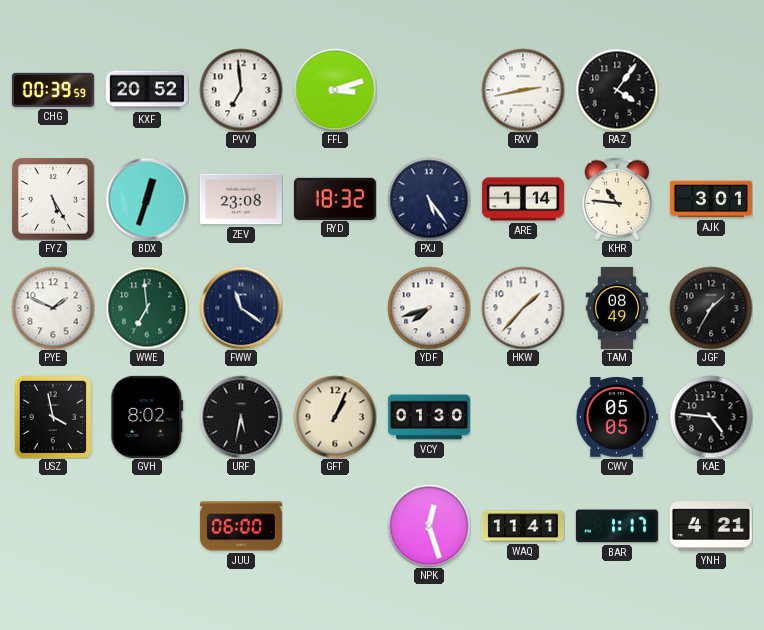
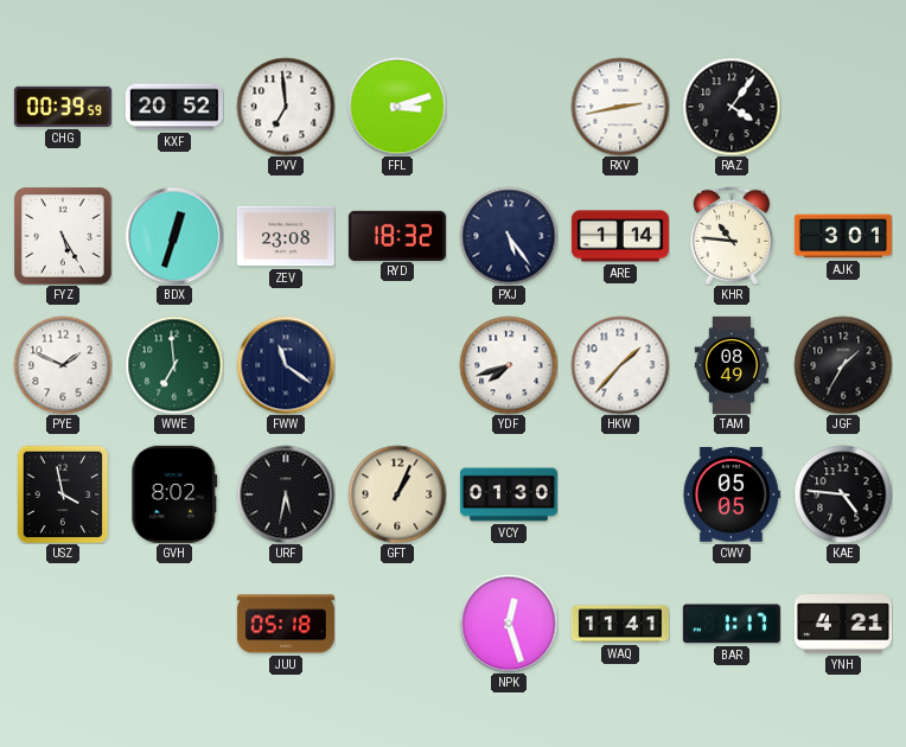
JUU: 06:00 -> 05:18
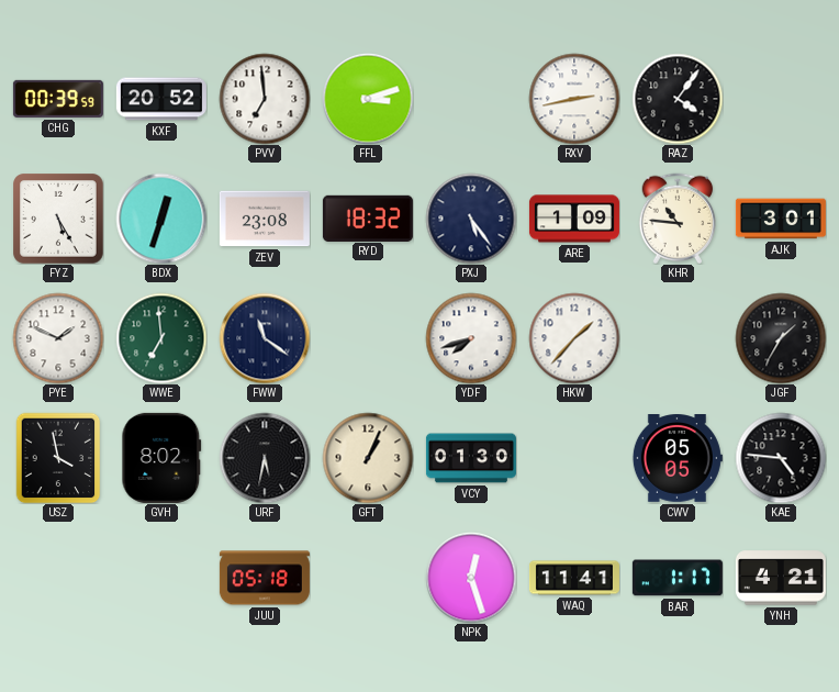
ARE: 1:14 -> 1:09
TAM: 08:49 -> none
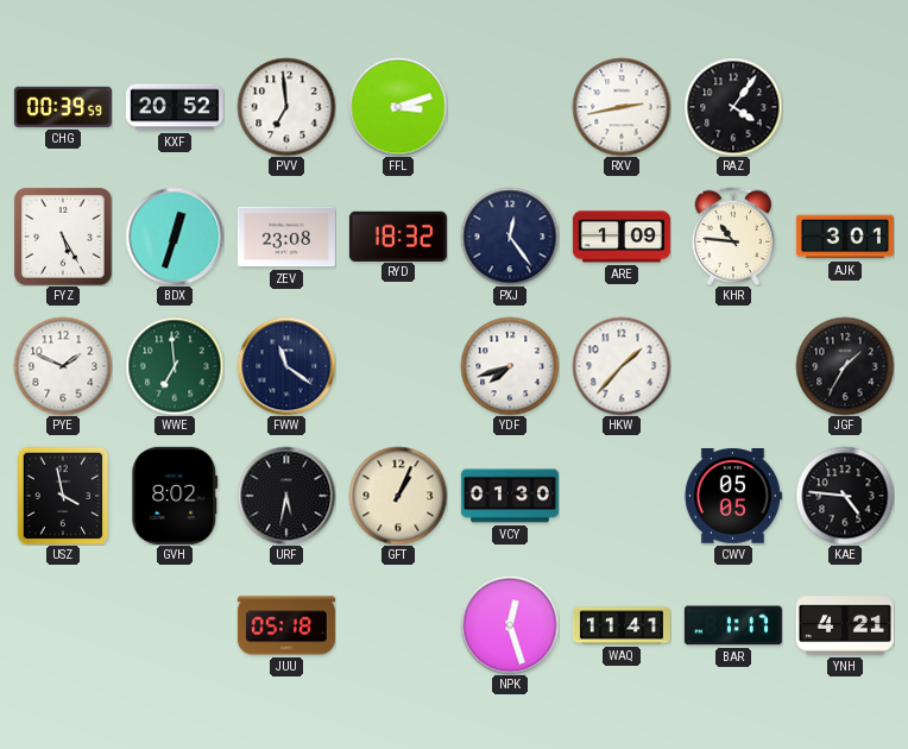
PXJ: 5:24 -> 12:24
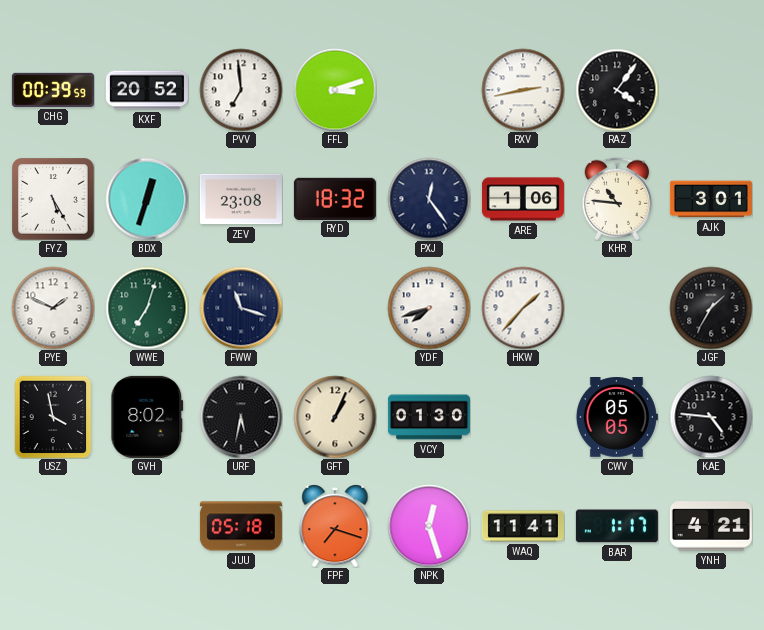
ARE: 1:09 -> 1:06
WWE: 6:59 -> 7:03
FWW: 11:21 -> 11:18
FPF: none -> 7:18
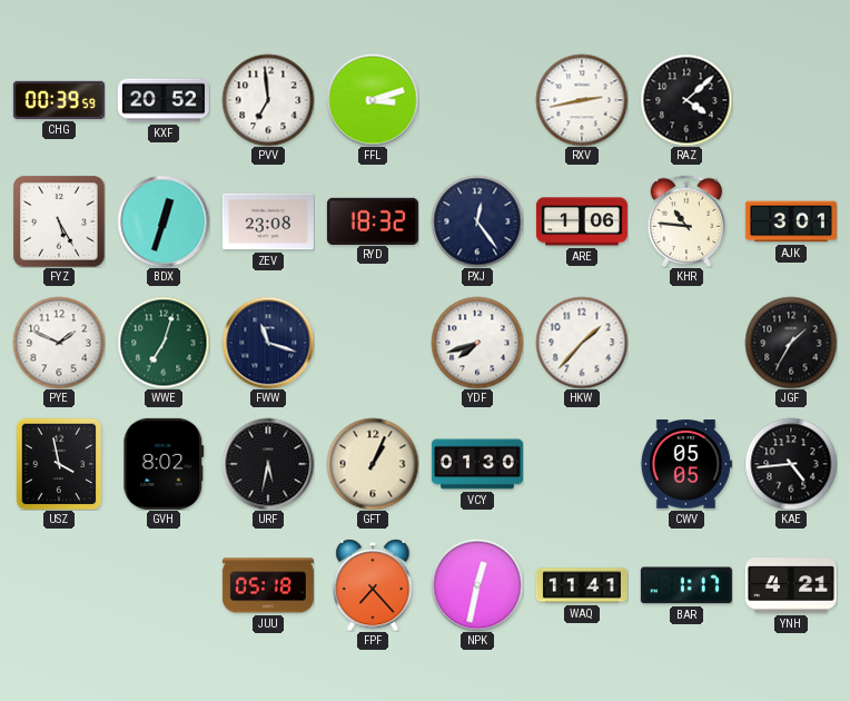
RAZ: 4:06 -> 4:08
KAE: 4:46 -> 4:44
FPF: 7:18 -> 7:23
NPK: 12:27 -> 12:32
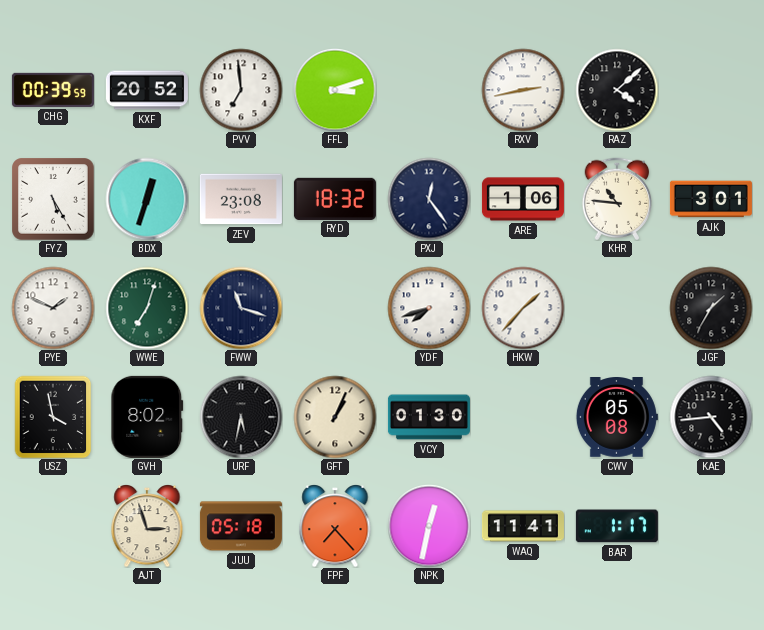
CWV: 05:05 -> 05:08
AJT: none -> 2:57
YNH: 4:21 -> none
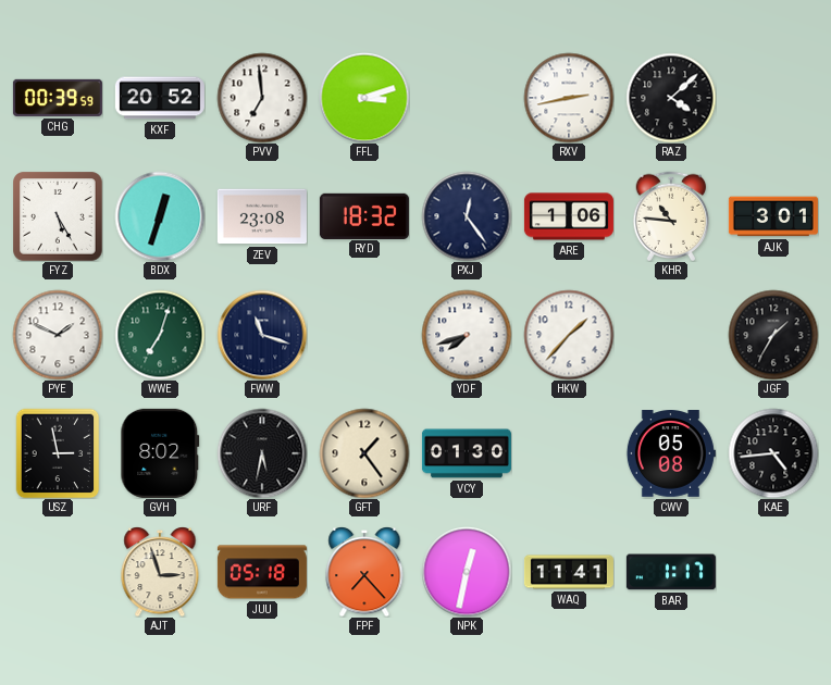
USZ: 3:58 -> 2:58
GFT: 1:04 -> 1:24
